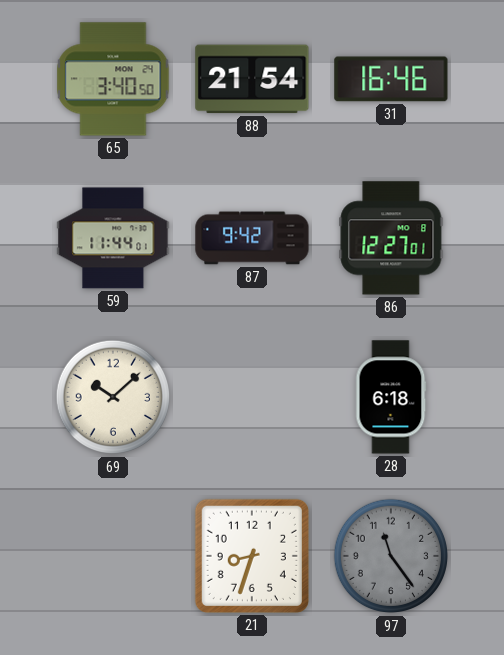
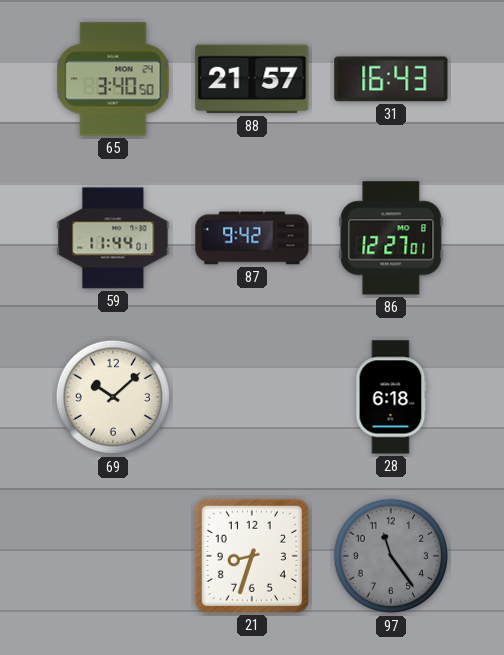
88: 21:54 -> 21:57
31: 16:46 -> 16:43
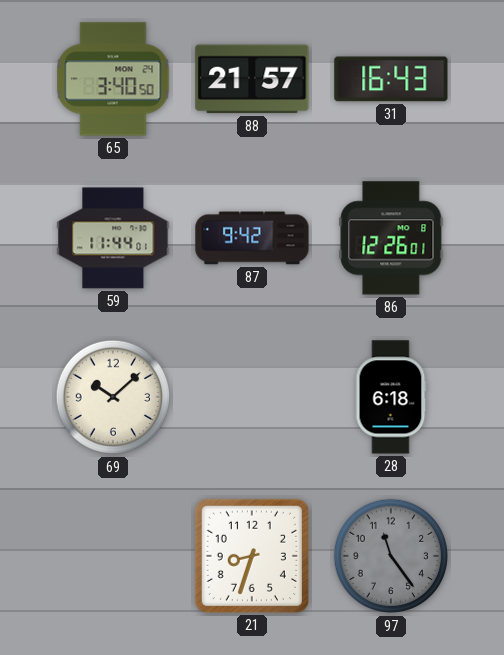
86: 12:27 -> 12:26
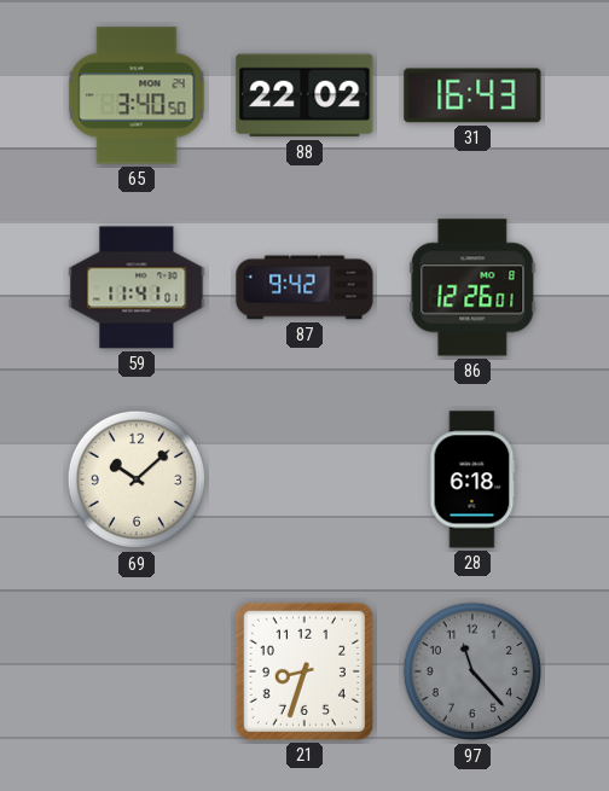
88: 21:57 -> 22:02
59: 11:44 -> 11:41
97: 11:24 -> 11:23
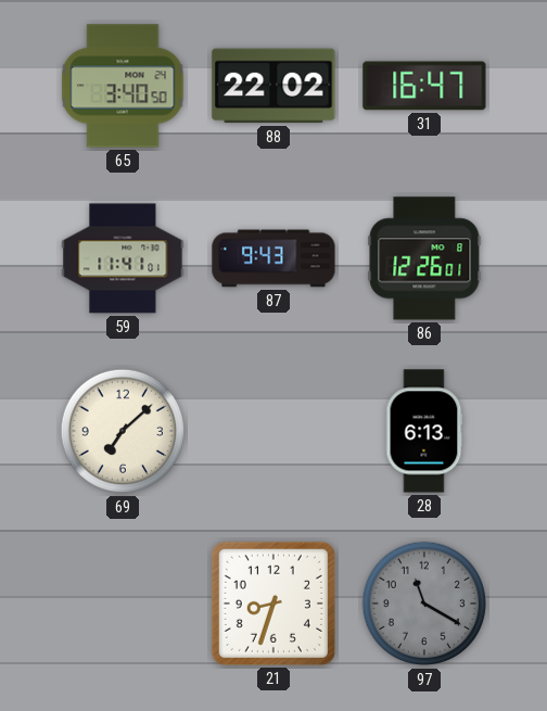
31: 16:43 -> 16:47
87: 9:42 -> 9:43
69: 10:08 -> 7:08
28: 6:18 -> 6:13
97: 11:23 -> 11:20
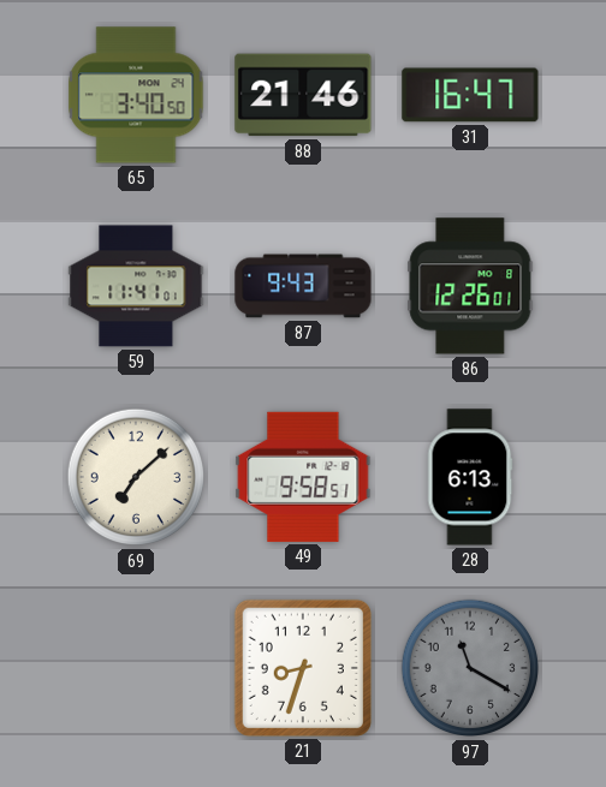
88: 22:02 -> 21:46
49: none -> 9:58
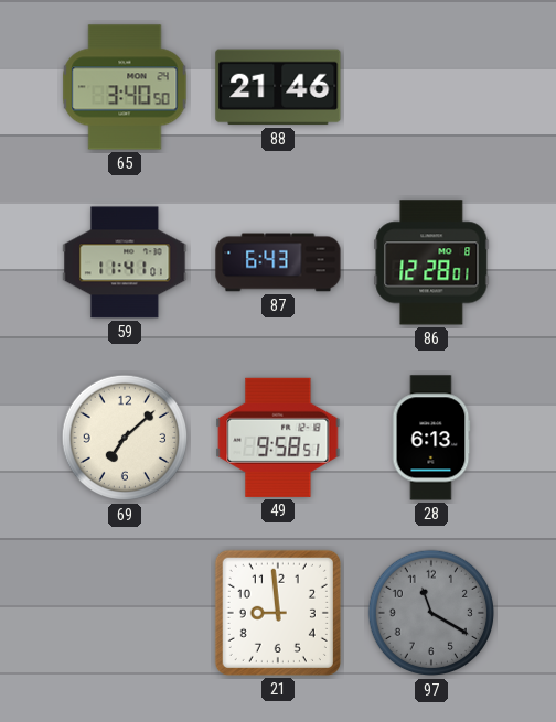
31: 16:47 -> none
87: 9:43 -> 6:43
86: 12:26 -> 12:28
21: 8:33 -> 8:59
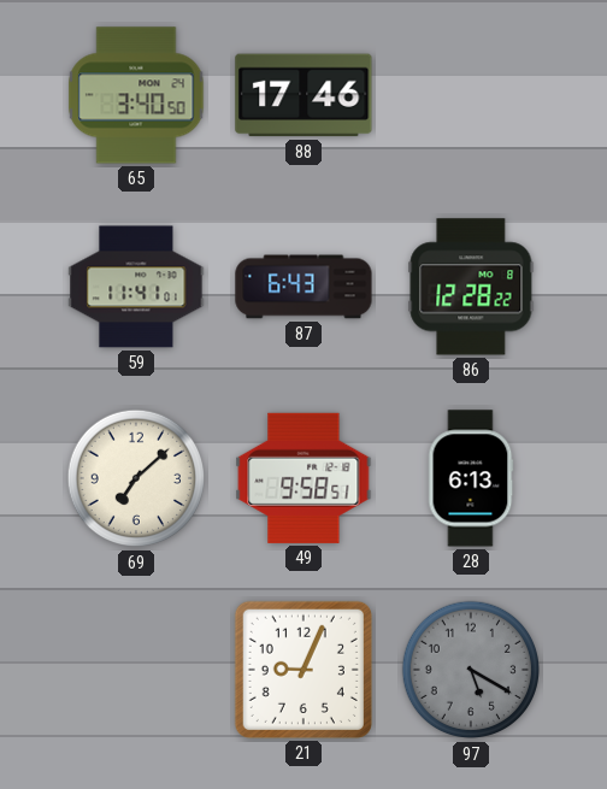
88: 21:46 -> 17:46
86: 12:28:01 -> 12:28:22
21: 8:59 -> 9:04
97: 11:20 -> 5:20
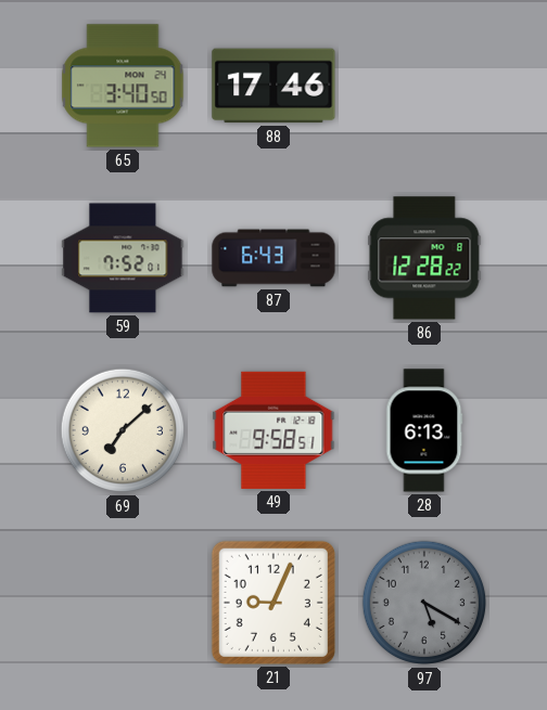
59: 11:41 -> 7:52
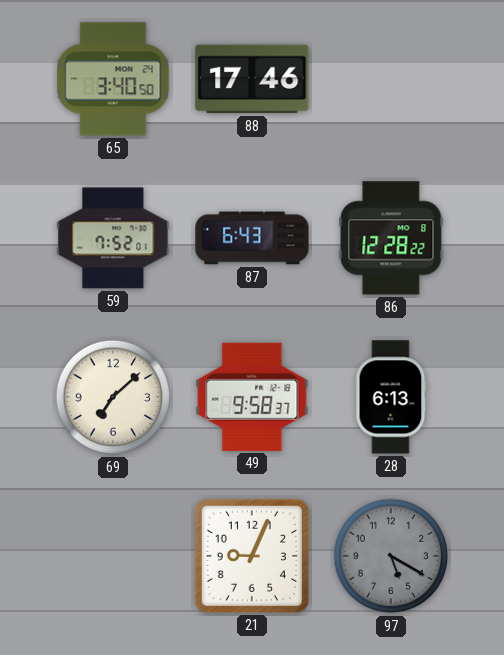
49: 9:58:51 -> 9:58:37
